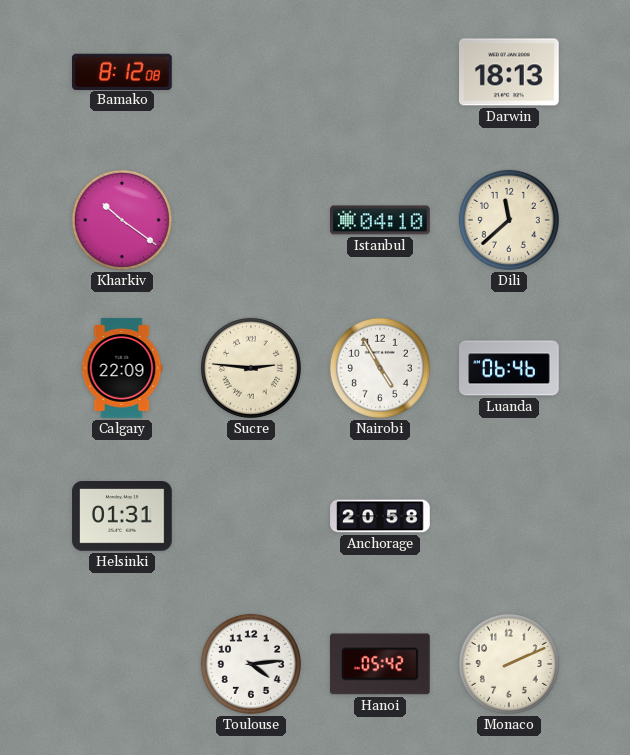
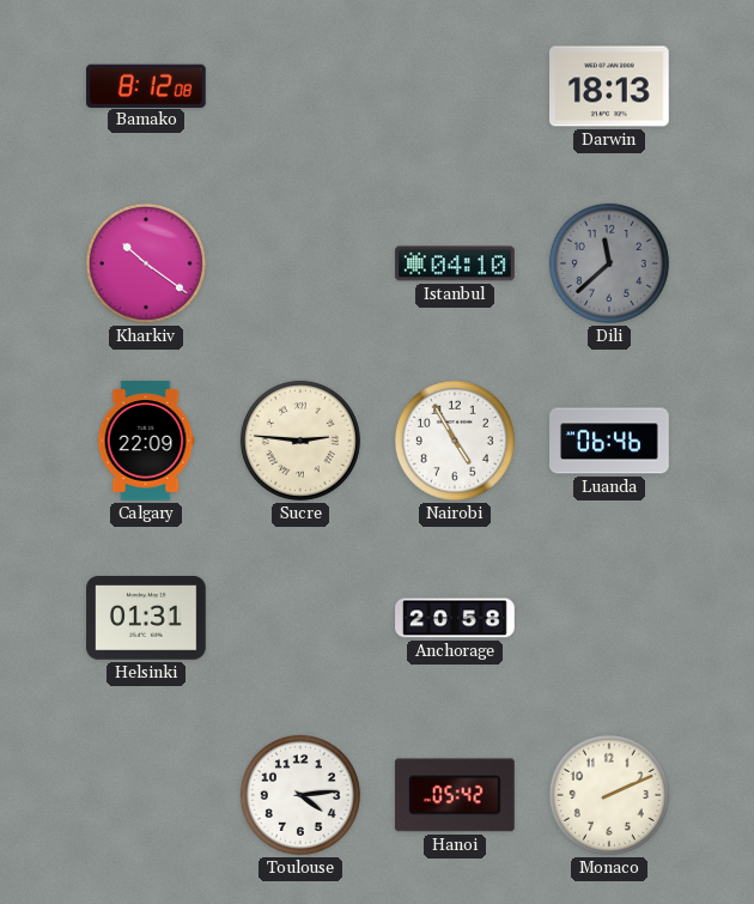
Dili dial: cream -> grey
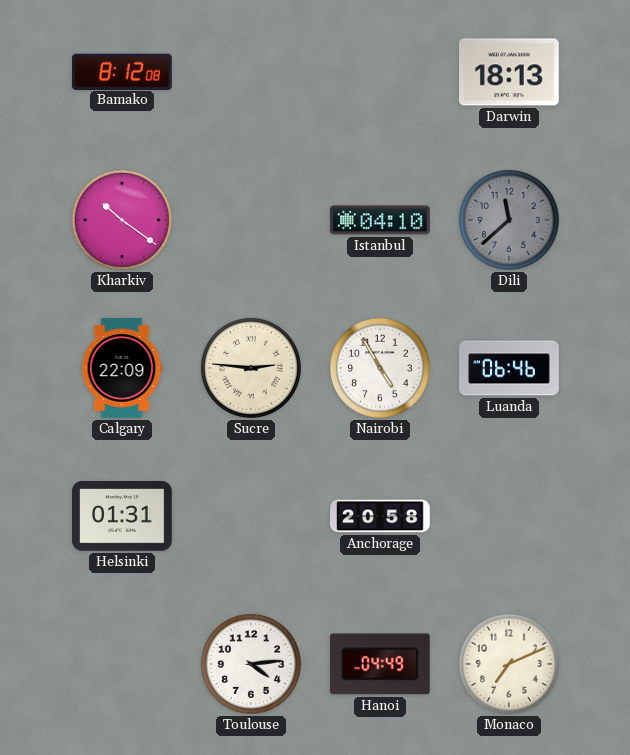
Hanoi: 05:42 -> 04:49
Monaco: 2:11 -> 7:11
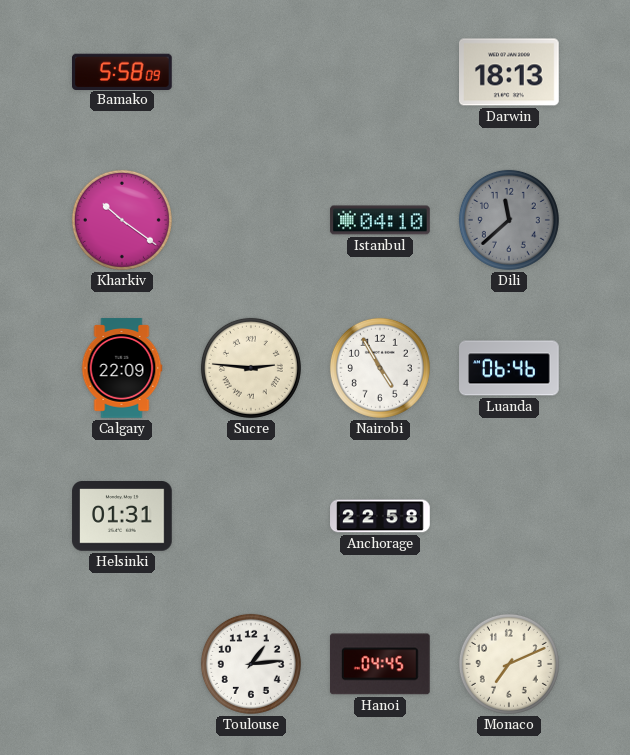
Bamako: 8:12 -> 5:58
Anchorage: 20:58 -> 22:58
Toulouse: 4:14 -> 1:14
Hanoi: 04:49 -> 04:45
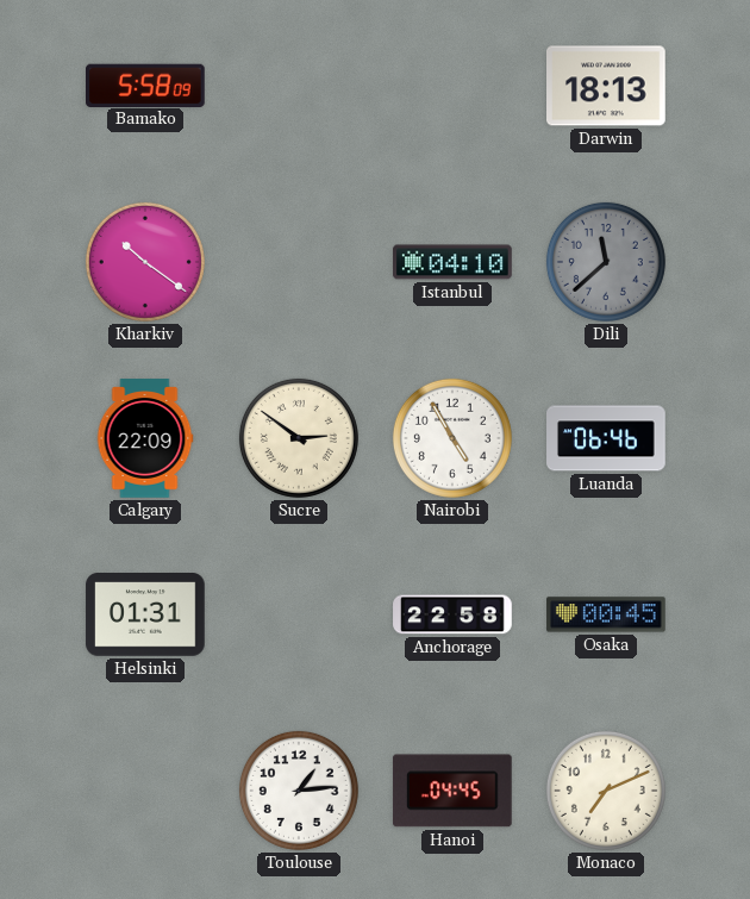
Sucre: 2:46 -> 2:51
Osaka: none -> 00:45
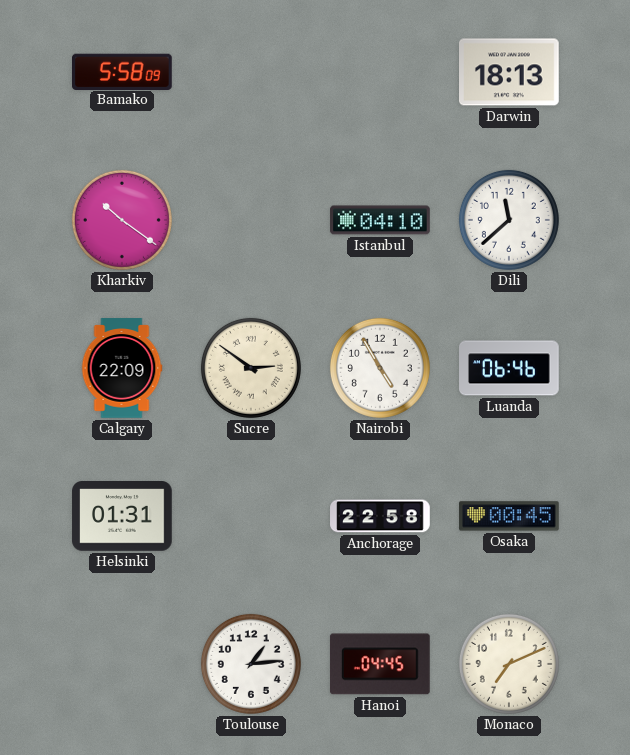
Dili dial: grey -> white
